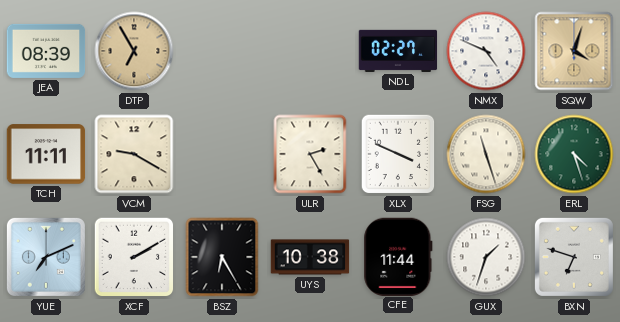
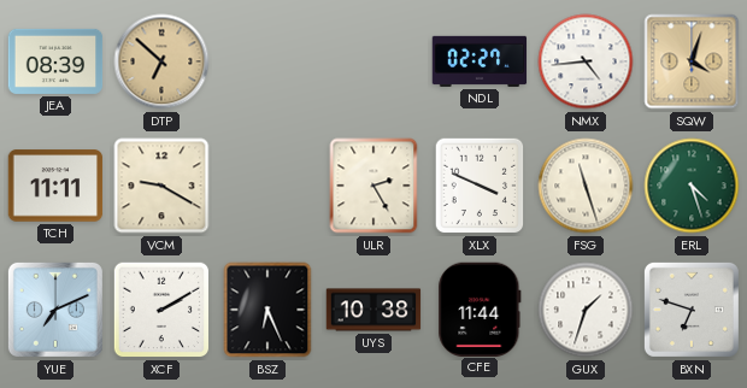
DTP: 6:55 -> 6:52
NMX: 4:49 -> 4:44
BSZ: 6:25 -> 6:26
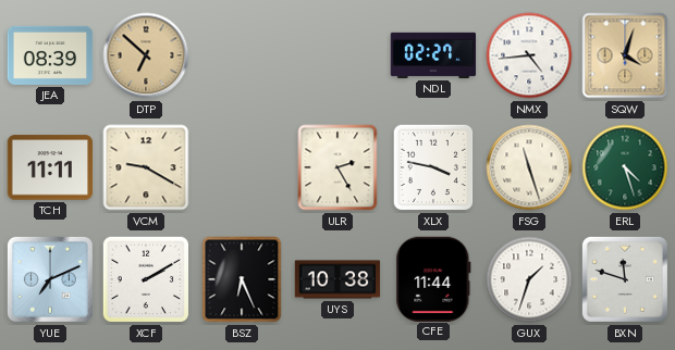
XLX: 3:49 -> 3:47
BXN: 6:48 -> 11:48
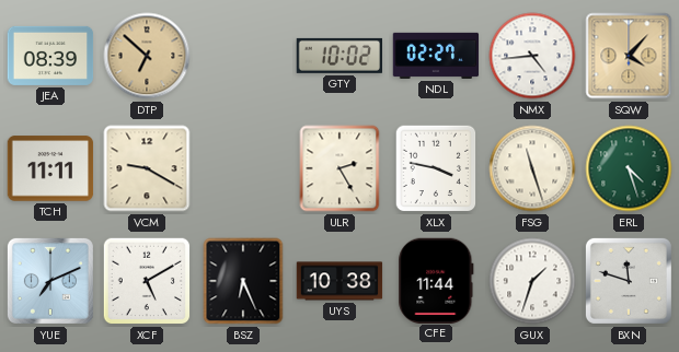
GTY: none -> 10:02
SQW: 4:03 -> 4:07
XCF: 2:10 -> 5:10
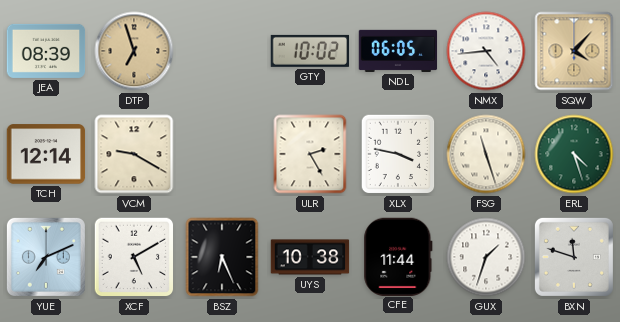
DTP: 6:52 -> 6:57
NDL: 02:27 -> 06:05
TCH: 11:11 -> 12:14
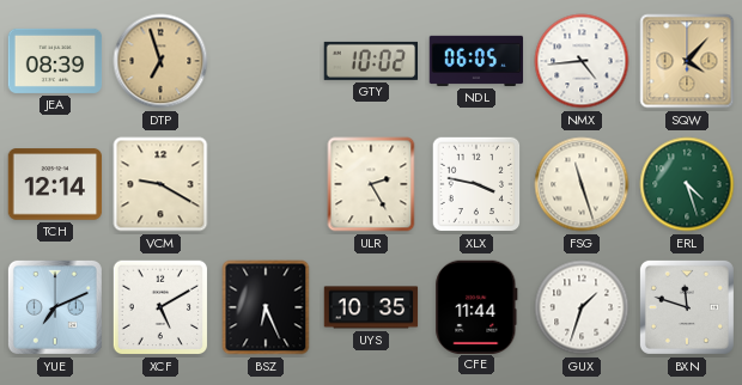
UYS: 10:38 -> 10:35
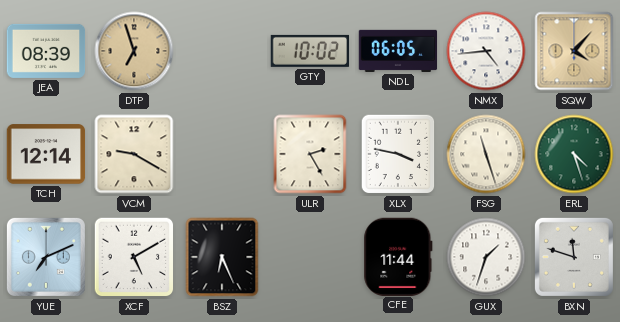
UYS: 10:35 -> none
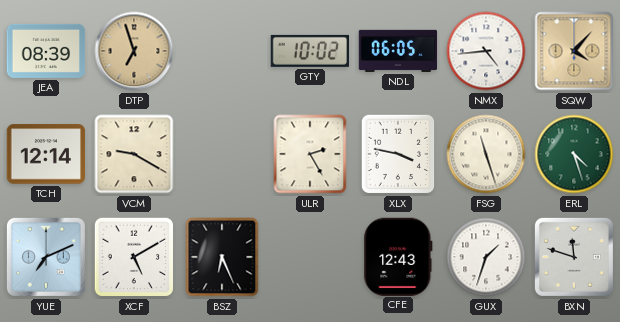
CFE: 11:44 -> 12:43
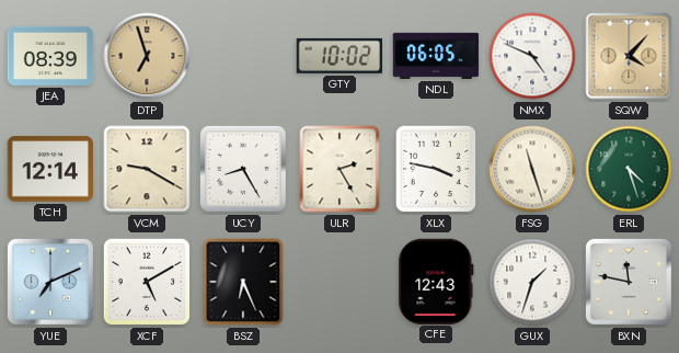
NMX: 4:44 -> 4:49
UCY: none -> 8:25
BXN: 11:48 -> 11:47
